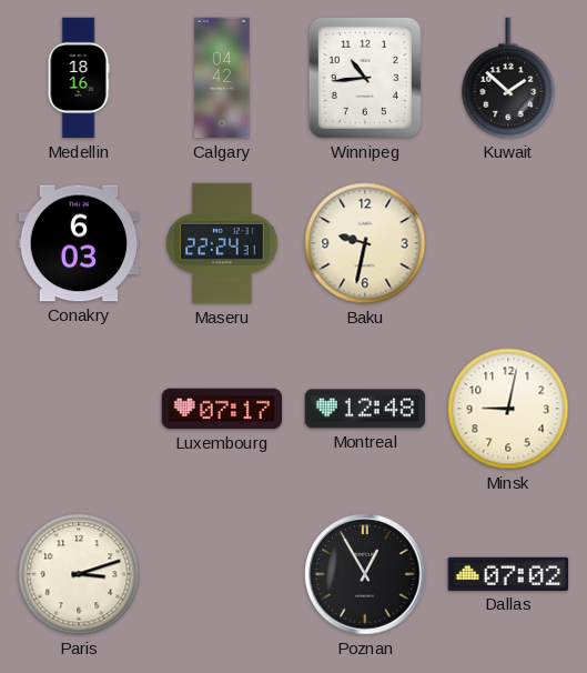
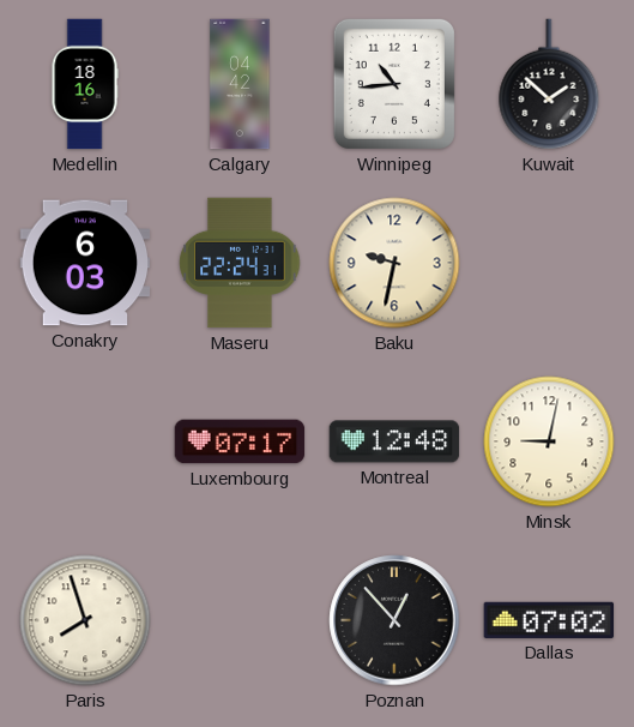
Paris: 3:12 -> 7:57
Poznan: 12:55 -> 12:53
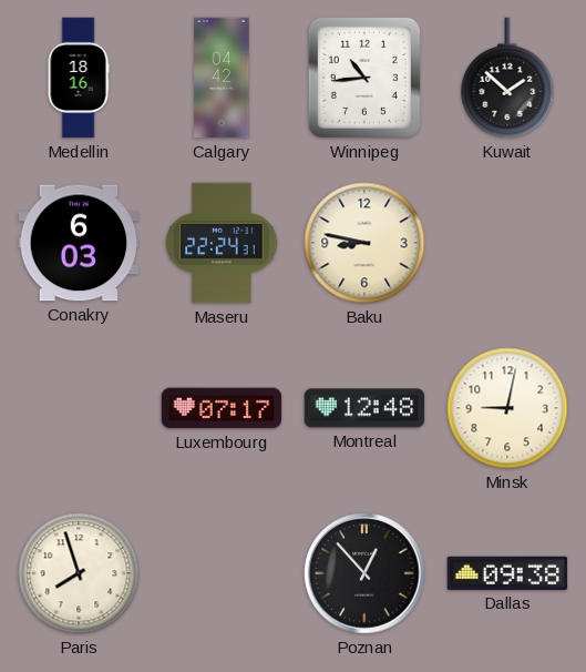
Baku: 9:32 -> 8:47
Dallas: 07:02 -> 09:38
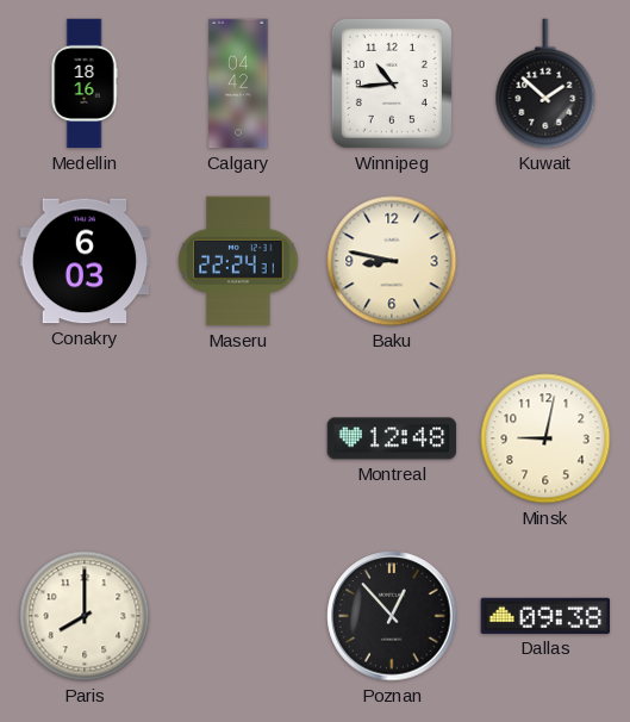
Luxembourg: 07:17 -> none
Paris: 7:57 -> 8:00
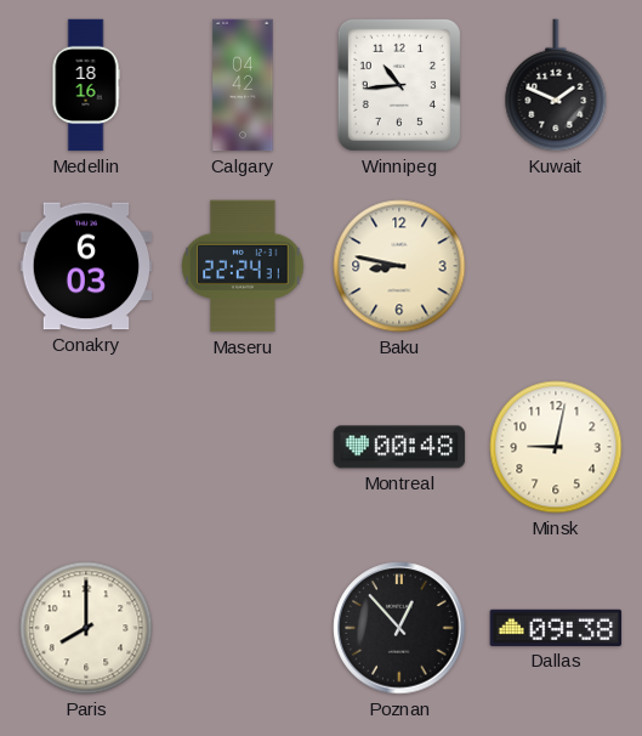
Kuwait: 1:52 -> 1:49
Montreal: 12:48 -> 00:48
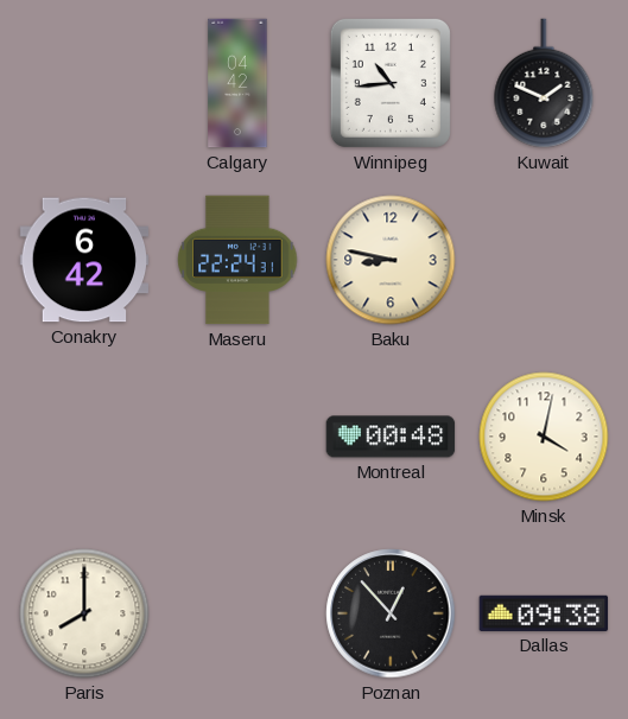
Medellin: 18:16 -> none
Conakry: 6:03 -> 6:42
Minsk: 9:02 -> 4:02
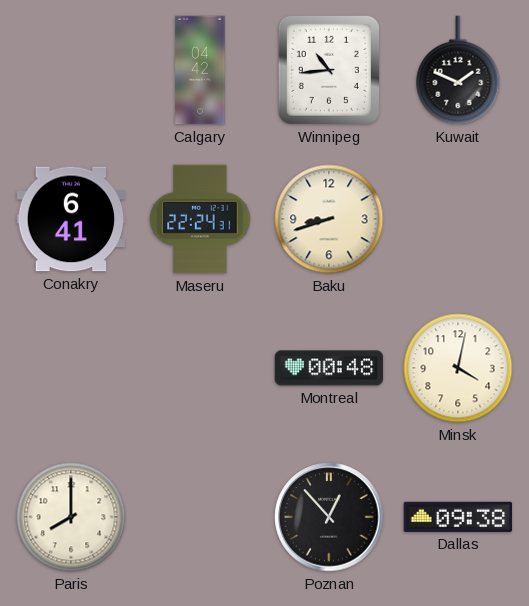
Conakry: 6:42 -> 6:41
Baku: 8:47 -> 8:42
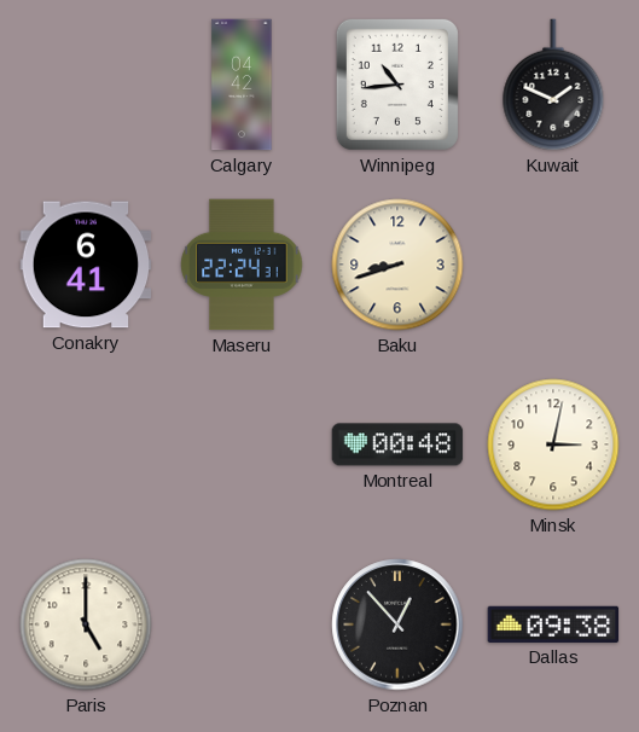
Minsk: 4:02 -> 3:02
Paris: 8:00 -> 5:00
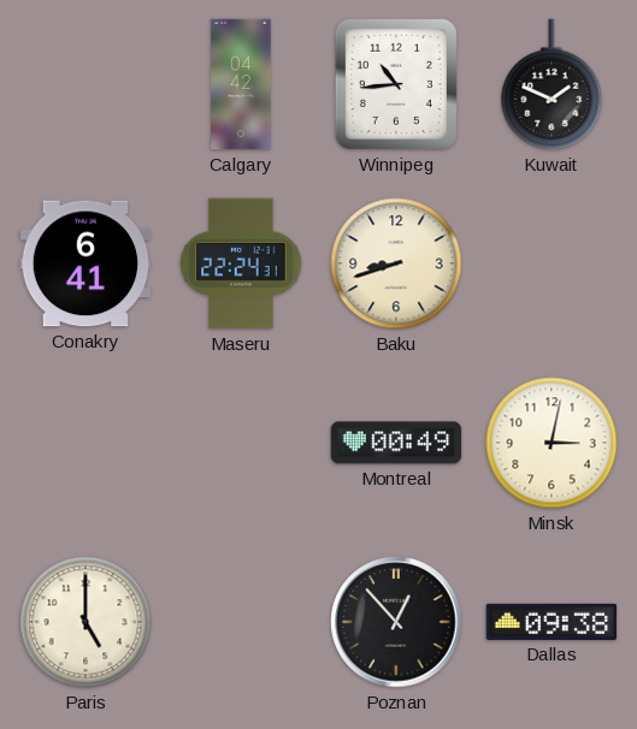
Montreal: 00:48 -> 00:49
